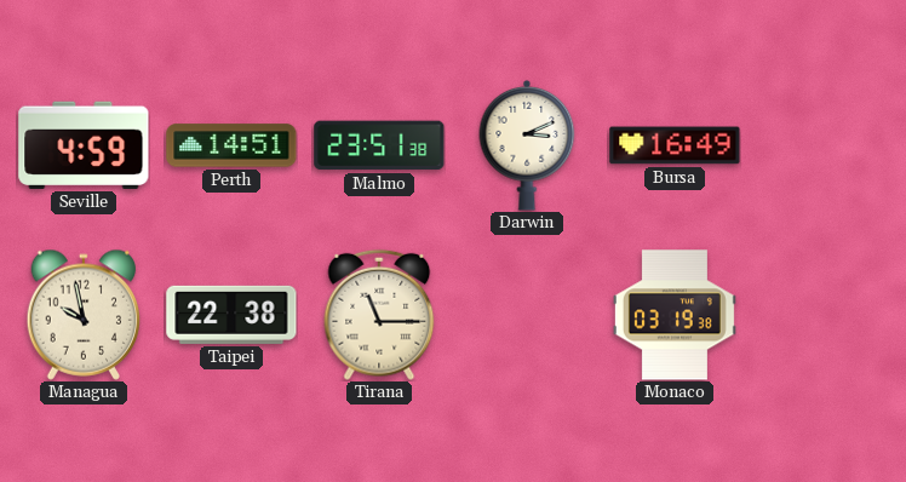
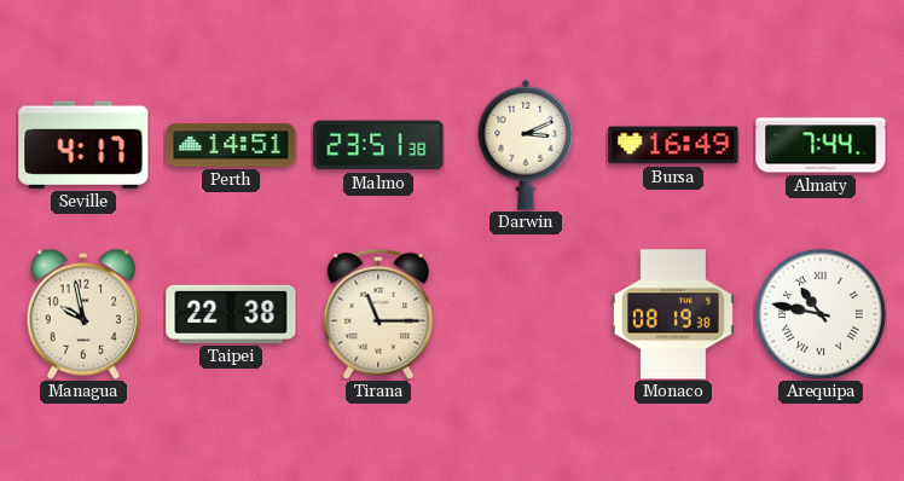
Seville: 4:59 -> 4:17
Almaty: none -> 7:44
Monaco: 03:19 -> 08:19
Arequipa: none -> 10:47
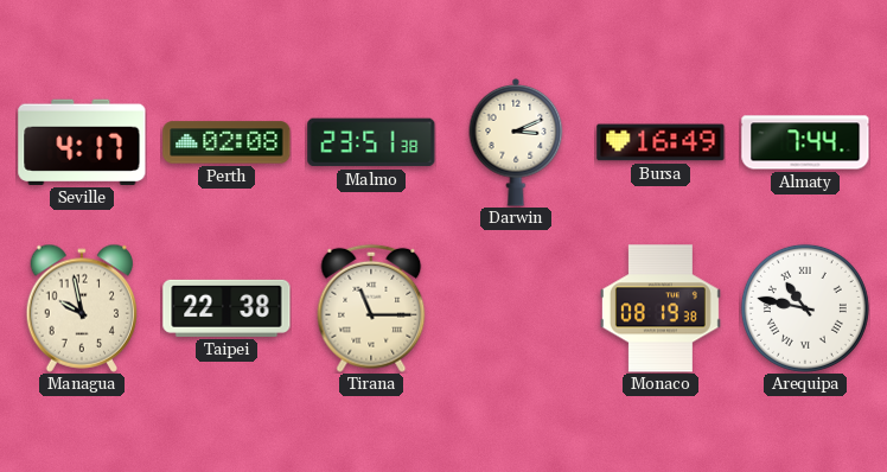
Perth: 14:51 -> 02:08
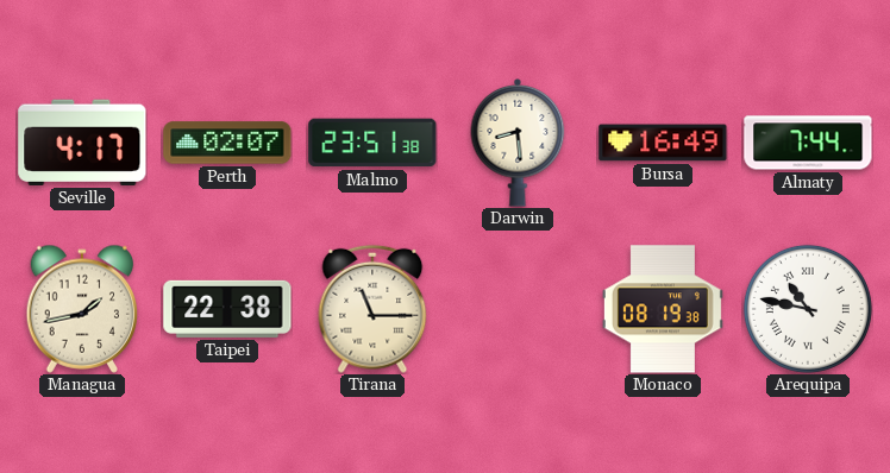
Perth: 02:08 -> 02:07
Darwin: 3:11 -> 8:29
Managua: 9:58 -> 1:43
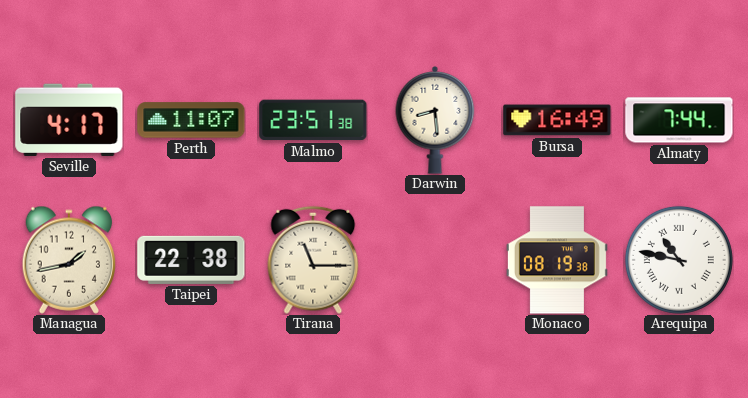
Perth: 02:07 -> 11:07
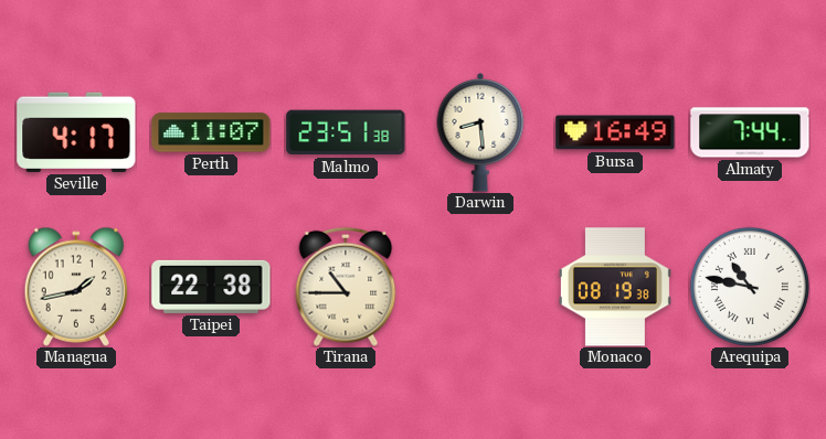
Tirana: 11:15 -> 10:45
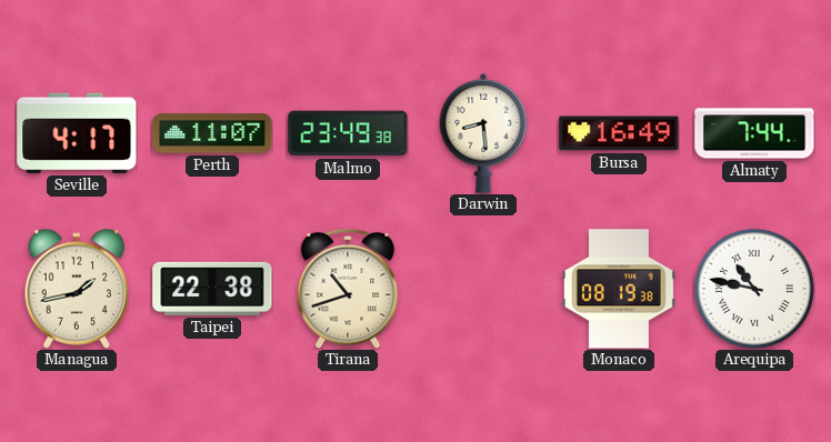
Malmo: 23:51 -> 23:49
Tirana: 10:45 -> 10:42
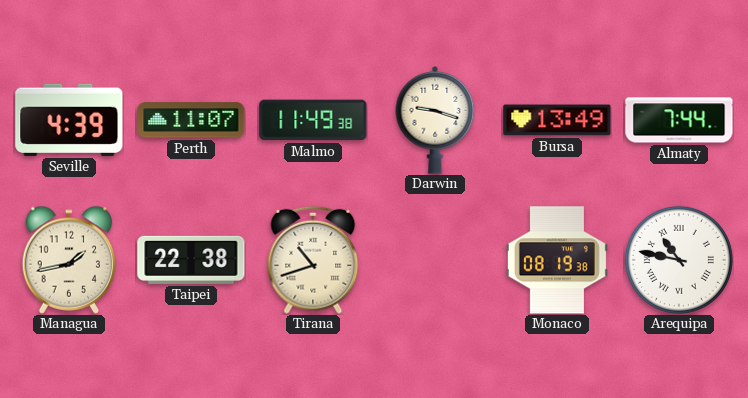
Seville: 4:17 -> 4:39
Malmo: 23:49 -> 11:49
Darwin: 8:29 -> 9:18
Bursa: 16:49 -> 13:49
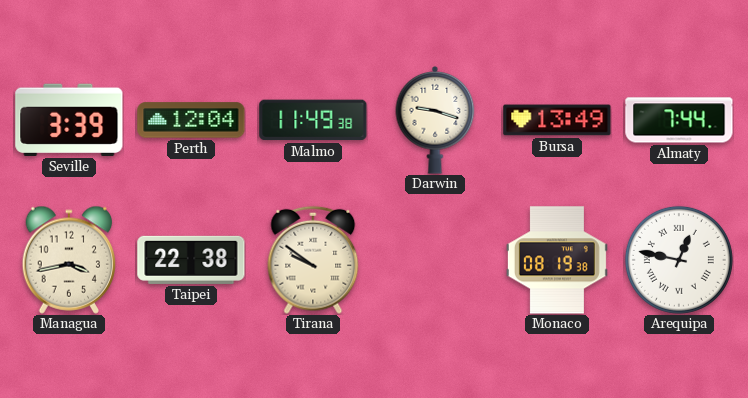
Seville: 4:39 -> 3:39
Perth: 11:07 -> 12:04
Managua: 1:43 -> 3:43
Tirana: 10:42 -> 9:51
Arequipa: 10:47 -> 12:47
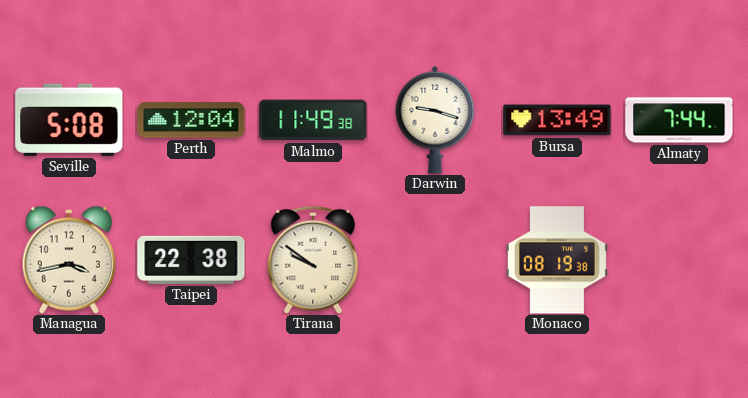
Seville: 3:39 -> 5:08
Arequipa: 12:47 -> none
